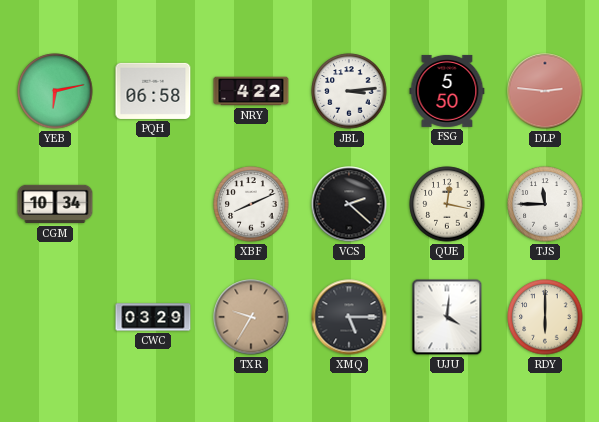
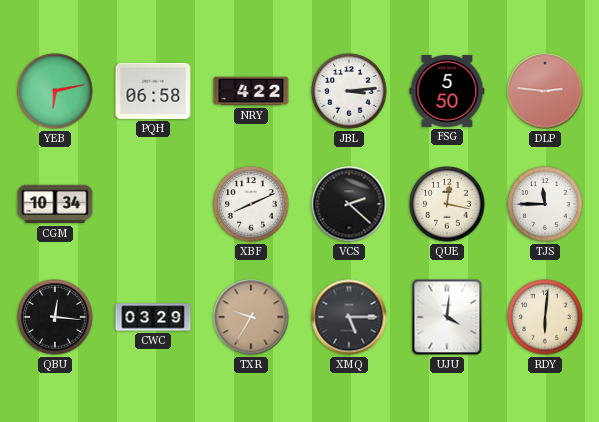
QBU: none -> 12:16
RDY: 6:00 -> 6:01
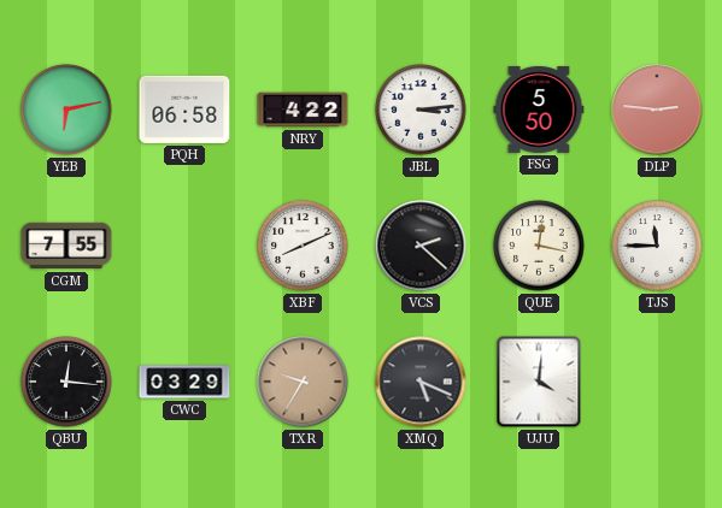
CGM: 10:34 -> 7:55
XMQ: 5:15 -> 5:19
RDY: 6:01 -> none
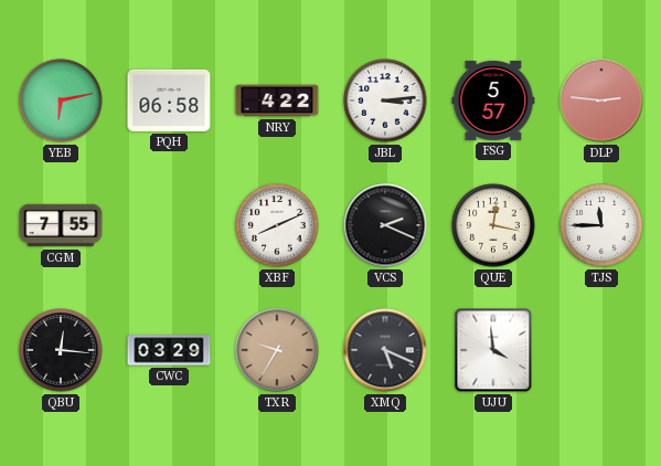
FSG: 5:50 -> 5:57
VCS: 2:22 -> 2:19
UJU: 4:01 -> 3:59
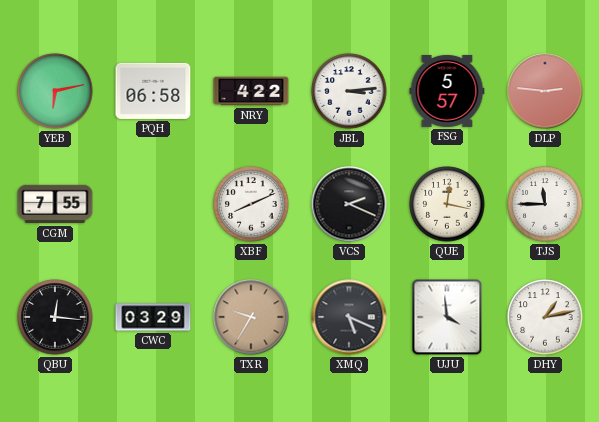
DHY: none -> 1:13
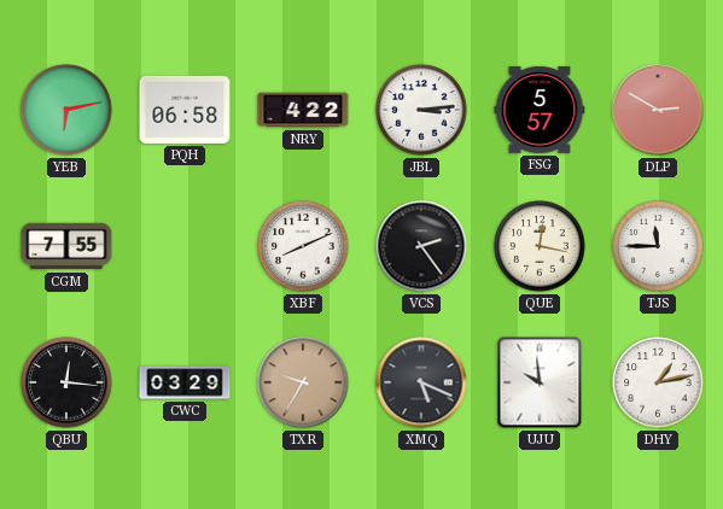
DLP: 2:46 -> 2:50
VCS: 2:19 -> 2:24
UJU: 3:59 -> 9:59
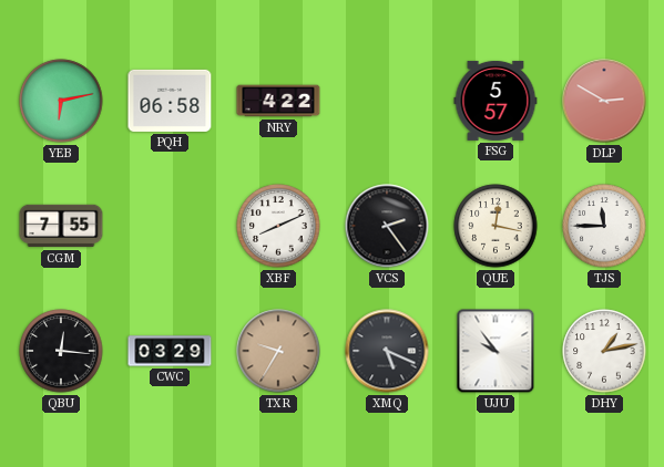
JBL: 3:14 -> none
UJU: 9:59 -> 9:54
